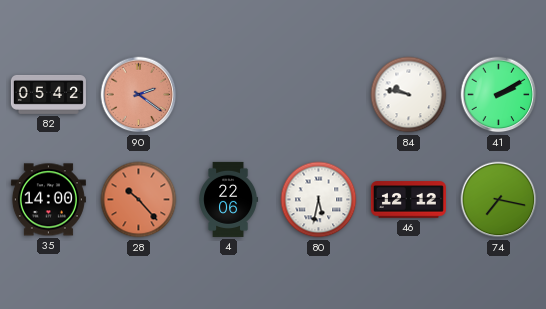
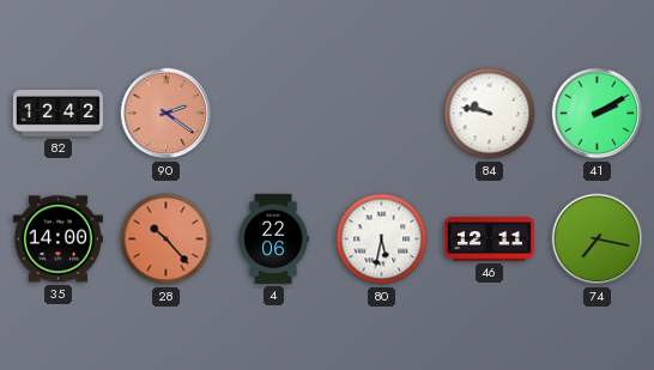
82: 05:42 -> 12:42
46: 12:12 -> 12:11
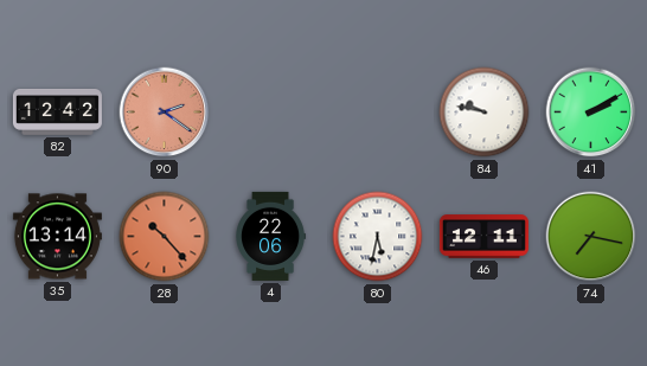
35: 14:00 -> 13:14
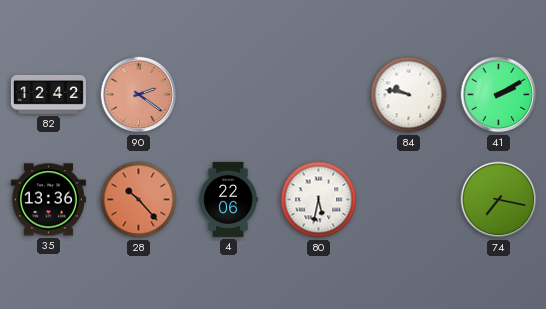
35: 13:14 -> 13:36
46: 12:11 -> none
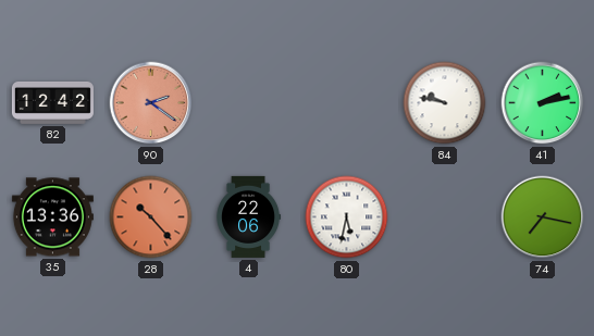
41: 2:10 -> 2:13
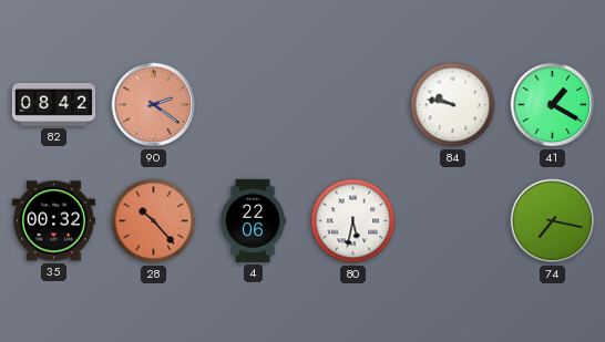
82: 12:42 -> 08:42
41: 2:13 -> 1:20
35: 13:36 -> 00:32
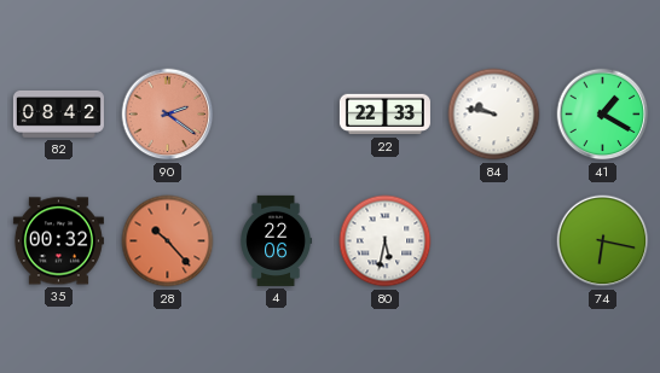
22: none -> 22:33
74: 7:17 -> 6:17
